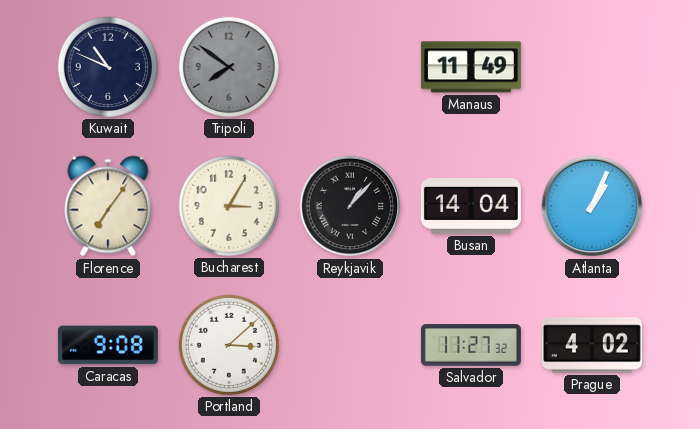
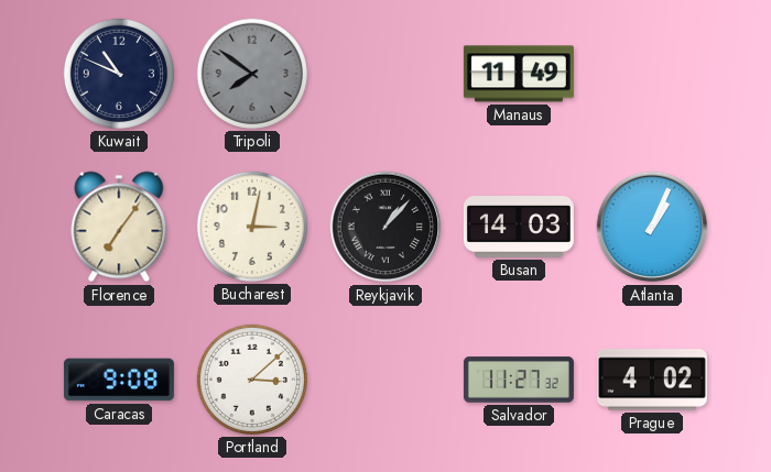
Bucharest: 3:05 -> 3:02
Busan: 14:04 -> 14:03
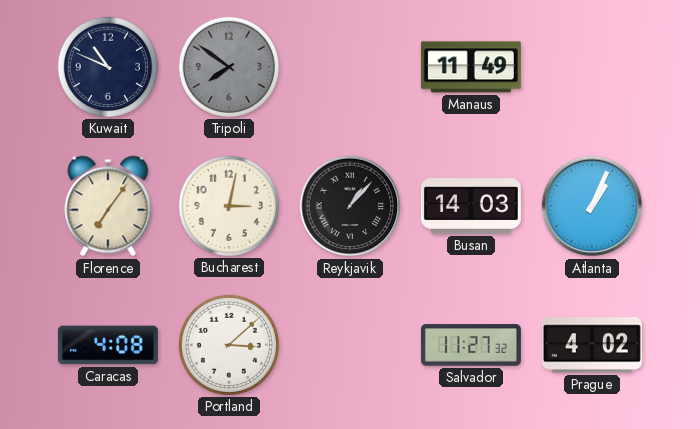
Caracas: 9:08 -> 4:08
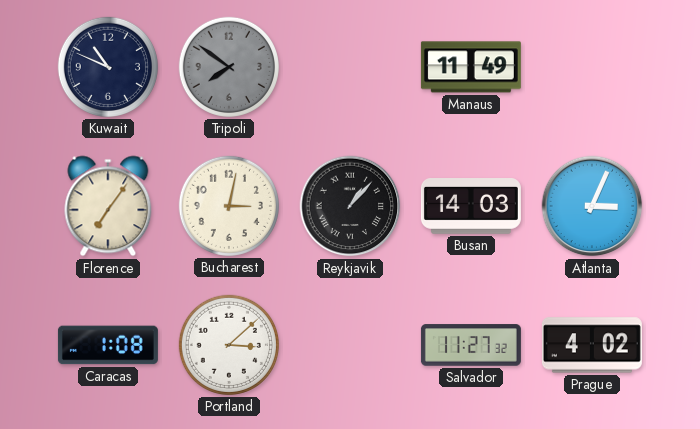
Atlanta: 1:04 -> 3:04
Caracas: 4:08 -> 1:08
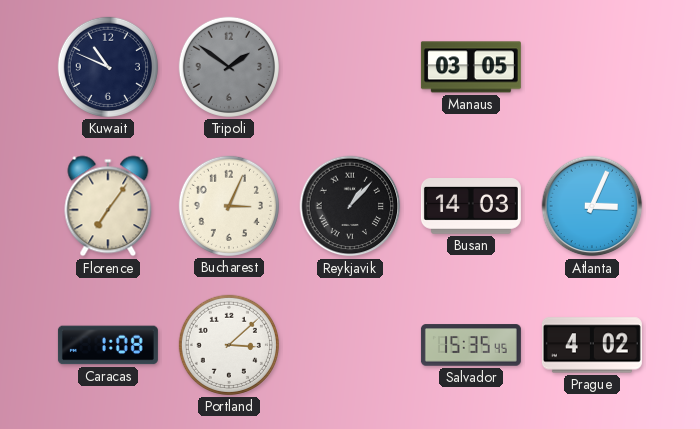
Tripoli: 7:51 -> 1:51
Manaus: 11:49 -> 03:05
Bucharest: 3:02 -> 3:04
Salvador: 11:27 -> 15:35
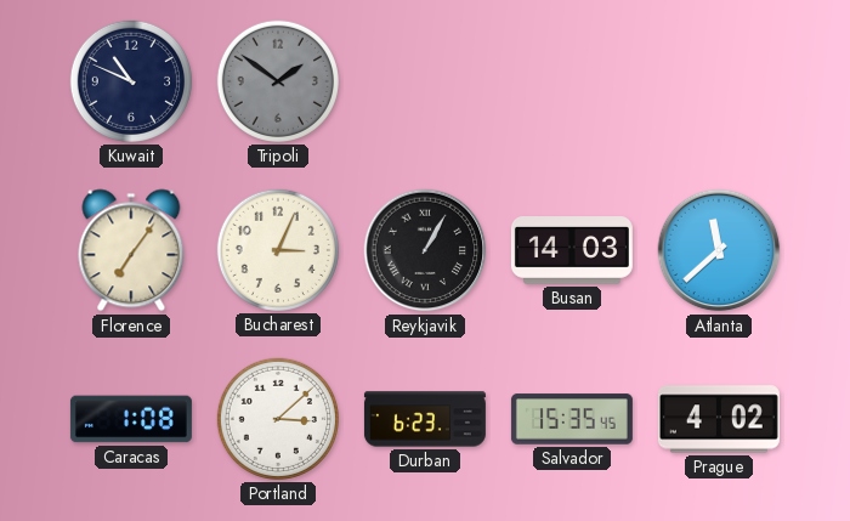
Manaus: 03:05 -> none
Reykjavik: 1:07 -> 1:05
Atlanta: 3:04 -> 11:38
Durban: none -> 6:23
